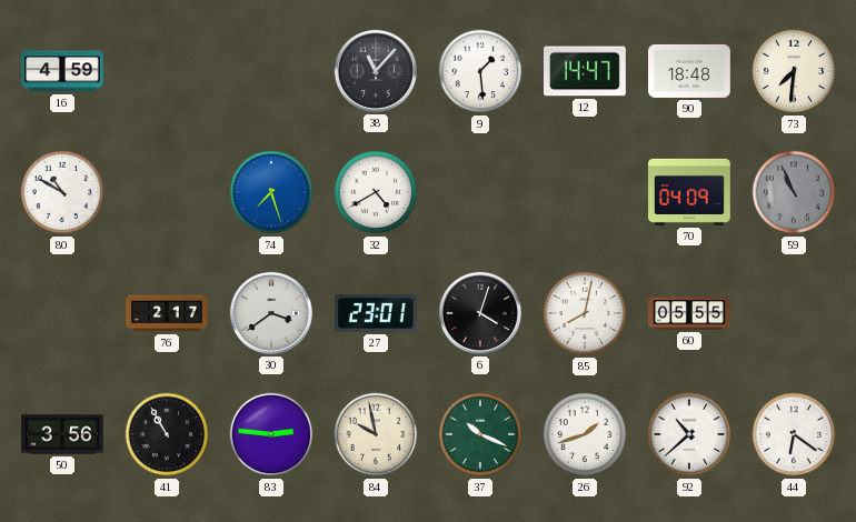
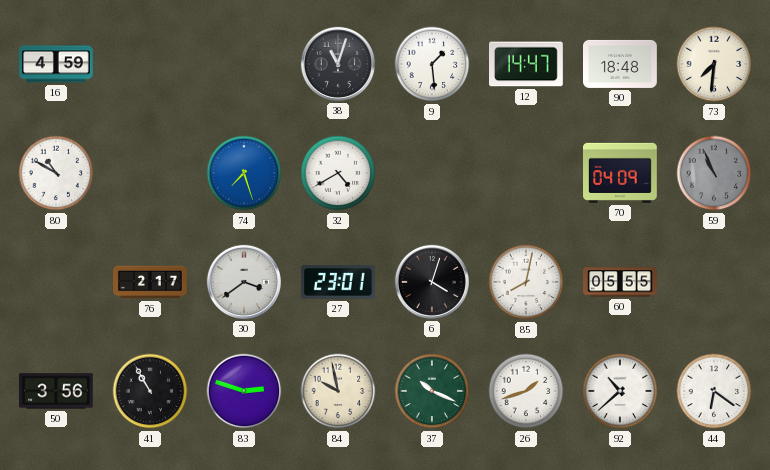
38: 11:07 -> 11:03
83: 2:46 -> 2:48
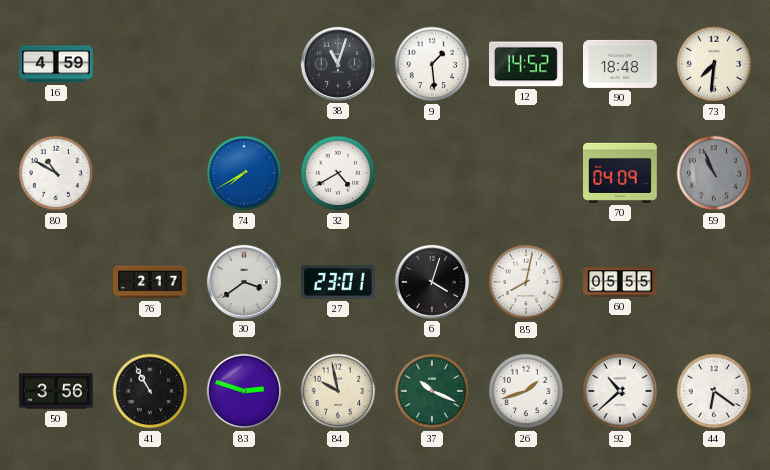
12: 14:47 -> 14:52
74: 7:27 -> 7:40
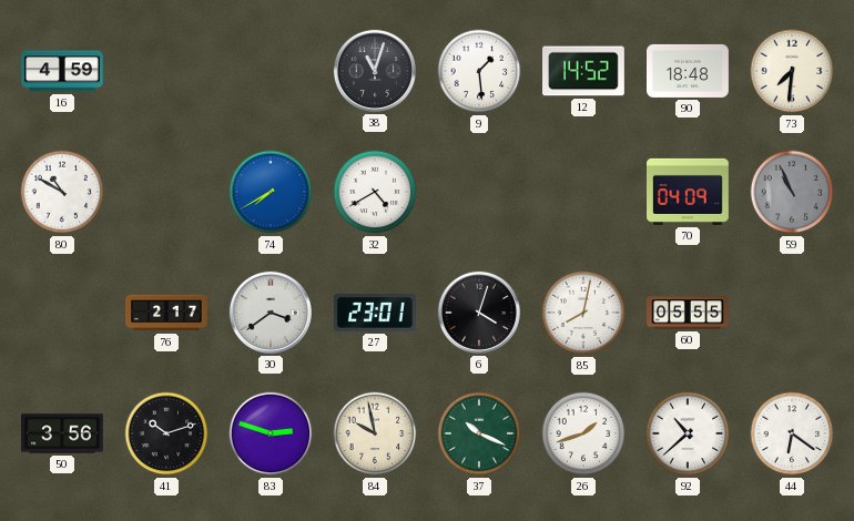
41: 10:55 -> 10:12
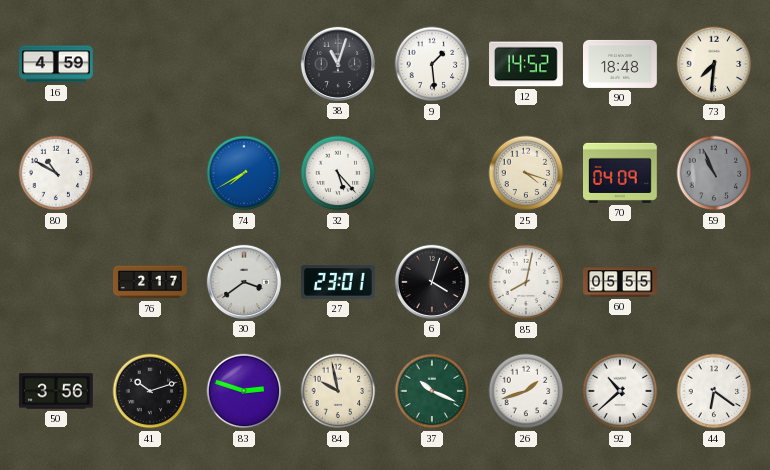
32: 4:40 -> 5:23
25: none -> 4:18
